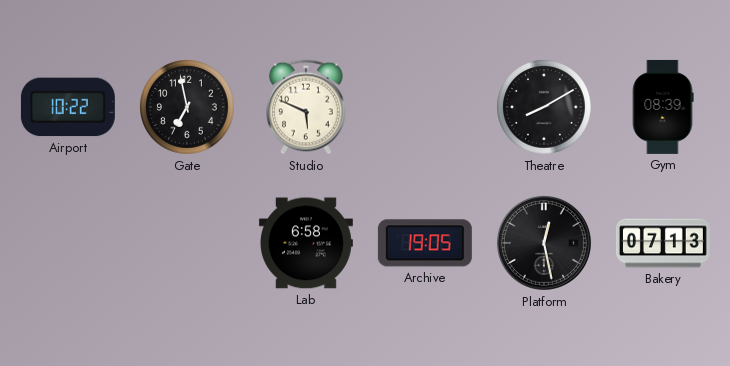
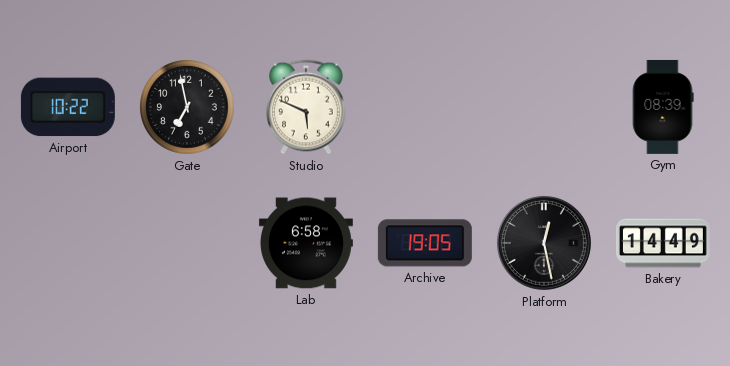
Theatre: 8:10 -> none
Bakery: 07:13 -> 14:49
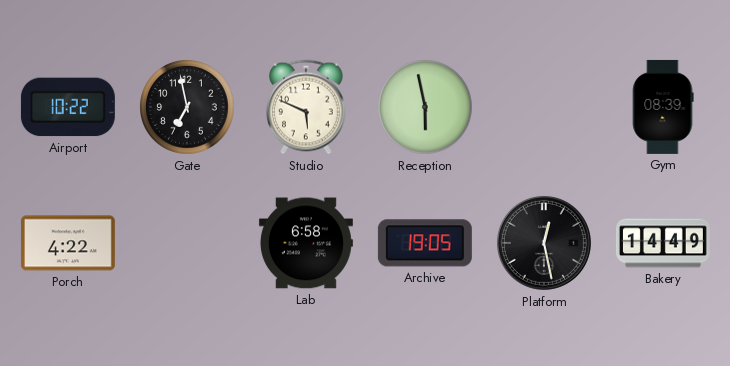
Reception: none -> 5:58
Porch: none -> 4:22
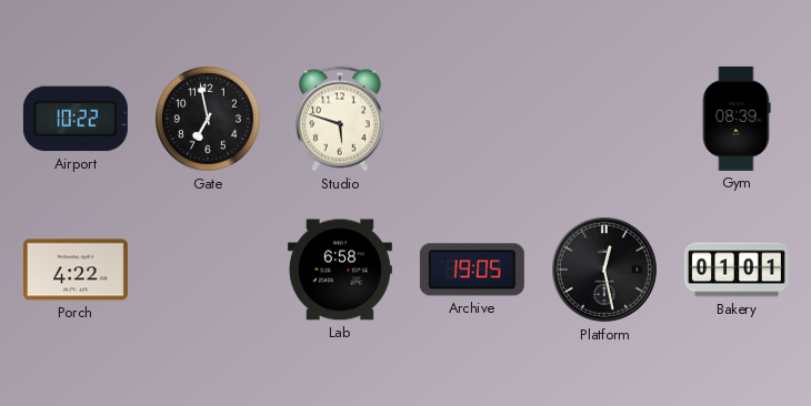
Studio: 5:49 -> 5:48
Reception: 5:58 -> none
Bakery: 14:49 -> 01:01
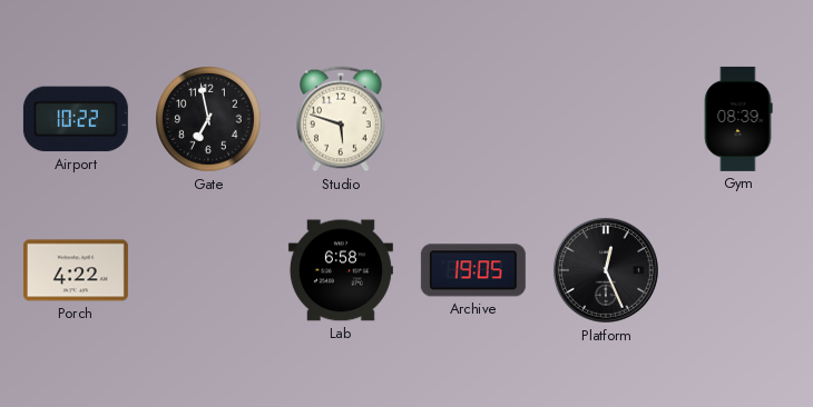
Platform: 12:28 -> 12:26
Bakery: 01:01 -> none
